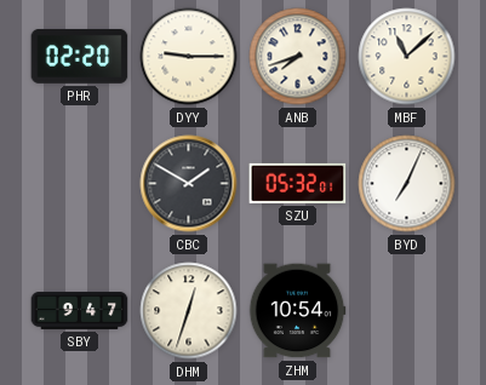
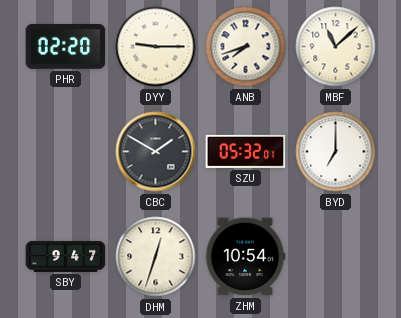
BYD: 7:04 -> 7:00
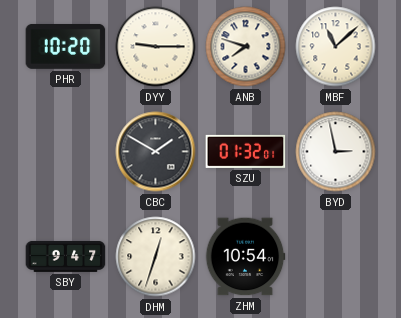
PHR: 02:20 -> 10:20
ANB: 7:42 -> 7:48
SZU: 05:32 -> 01:32
BYD: 7:00 -> 2:58
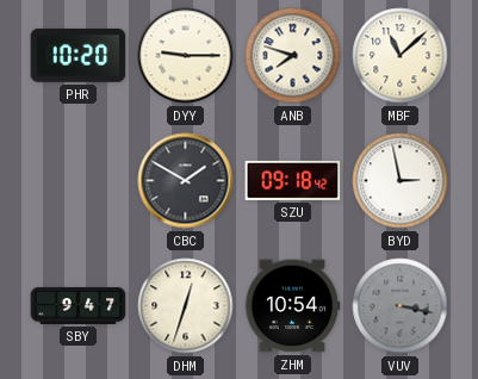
SZU: 01:32 -> 09:18
VUV: none -> 3:17
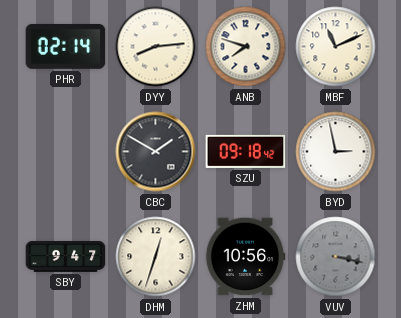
PHR: 10:20 -> 02:14
DYY: 9:15 -> 8:14
MBF: 11:08 -> 11:11
ZHM: 10:54 -> 10:56
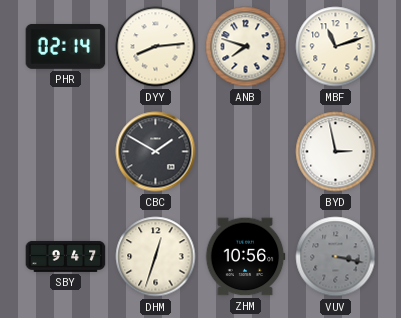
MBF: 11:11 -> 11:12
SZU: 09:18 -> none
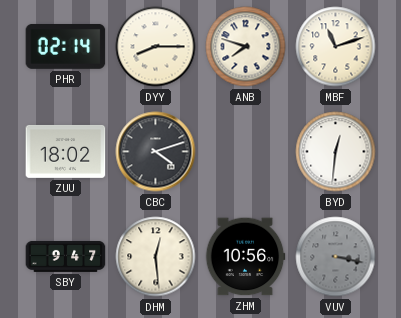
DYY: 8:14 -> 8:15
ZUU: none -> 18:02
CBC: 1:50 -> 4:12
BYD: 2:58 -> 12:31
DHM: 12:33 -> 12:29
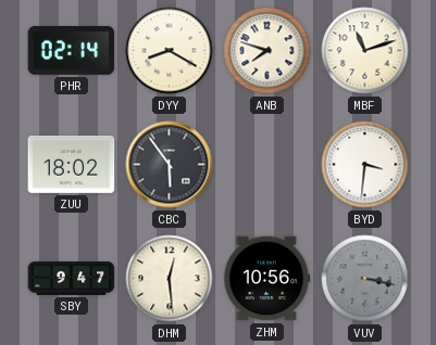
DYY: 8:15 -> 8:20
CBC: 4:12 -> 5:54
BYD: 12:31 -> 3:31
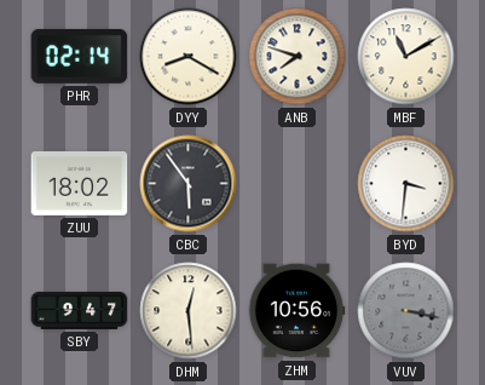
MBF: 11:12 -> 11:10
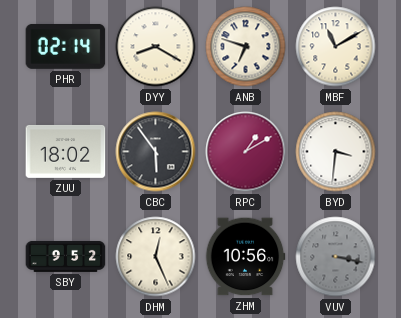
ANB: 7:48 -> 6:48
RPC: none -> 1:10
SBY: 9:47 -> 9:52
DHM: 12:29 -> 12:26
